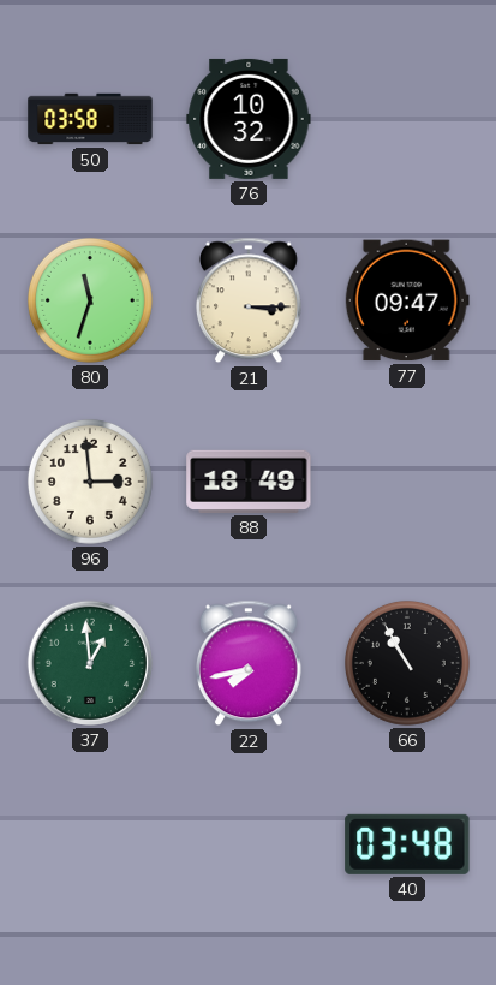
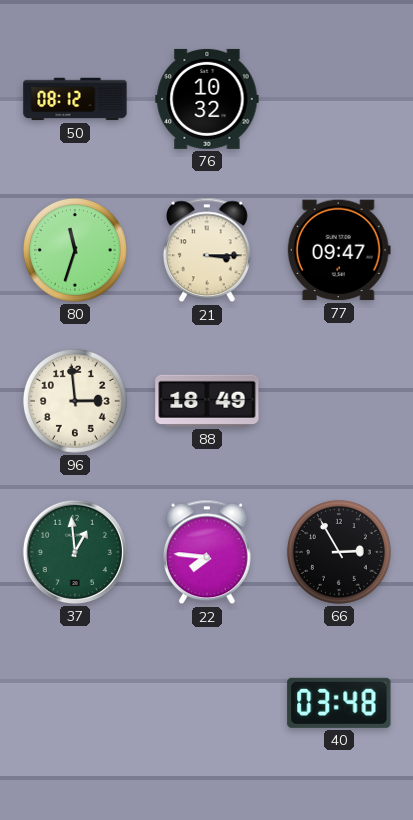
50: 03:58 -> 08:12
22: 7:43 -> 7:46
66: 10:55 -> 2:55
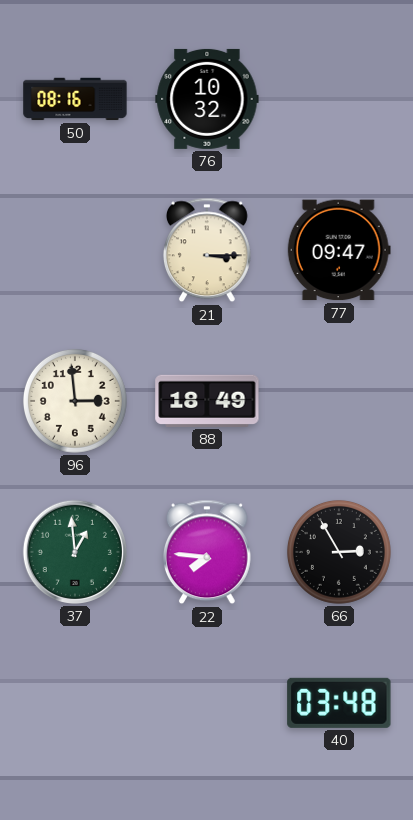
50: 08:12 -> 08:16
80: 11:33 -> none
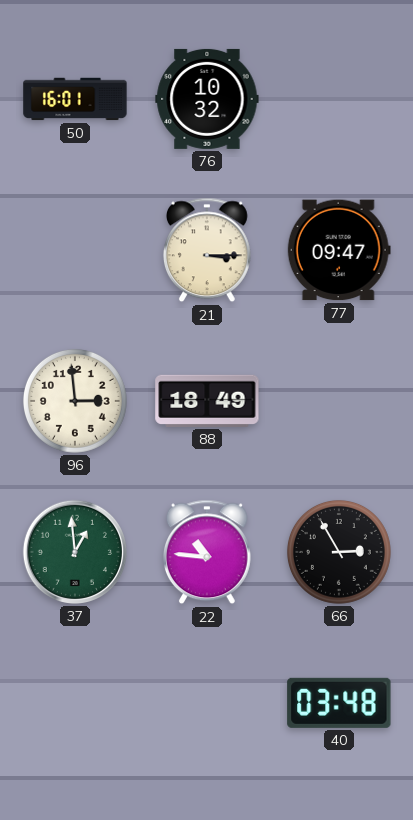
50: 08:16 -> 16:01
22: 7:46 -> 10:46
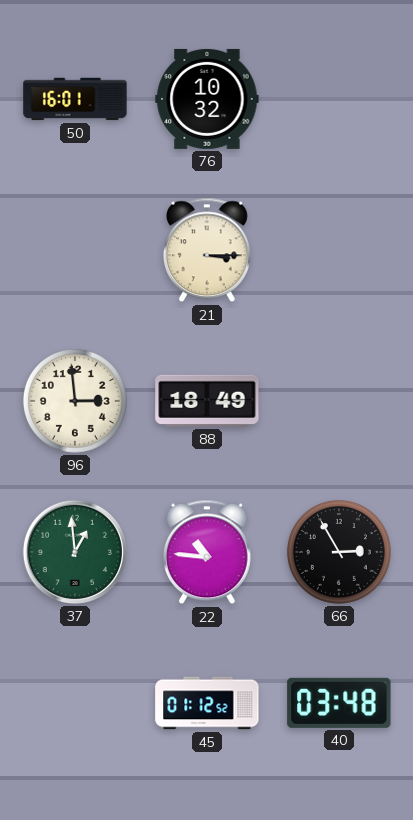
77: 09:47 -> none
45: none -> 01:12
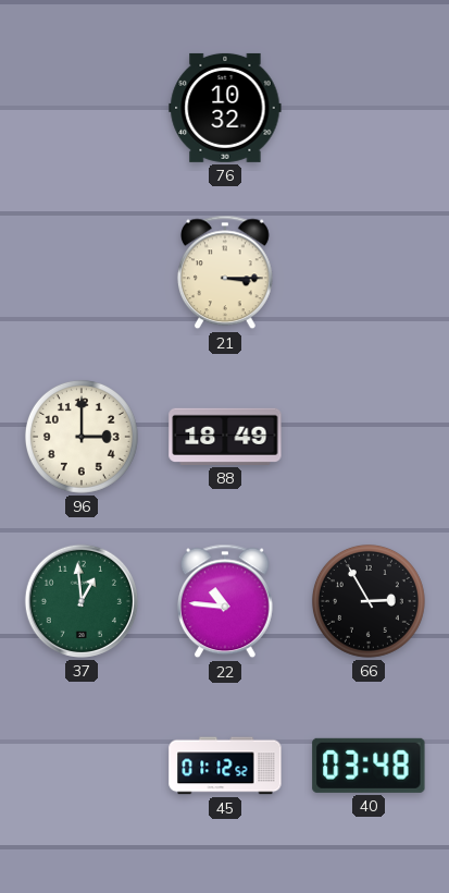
50: 16:01 -> none
96: 2:59 -> 3:00
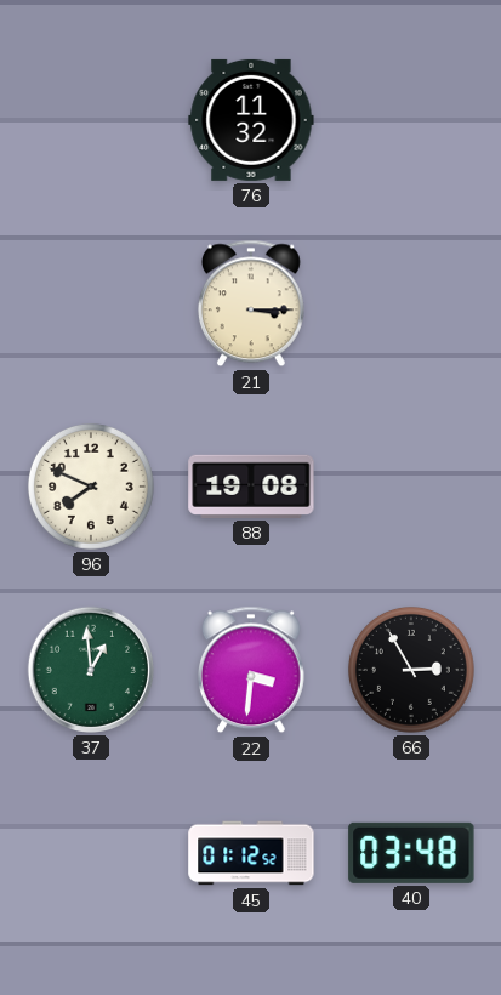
76: 10:32 -> 11:32
96: 3:00 -> 7:49
88: 18:49 -> 19:08
22: 10:46 -> 3:31
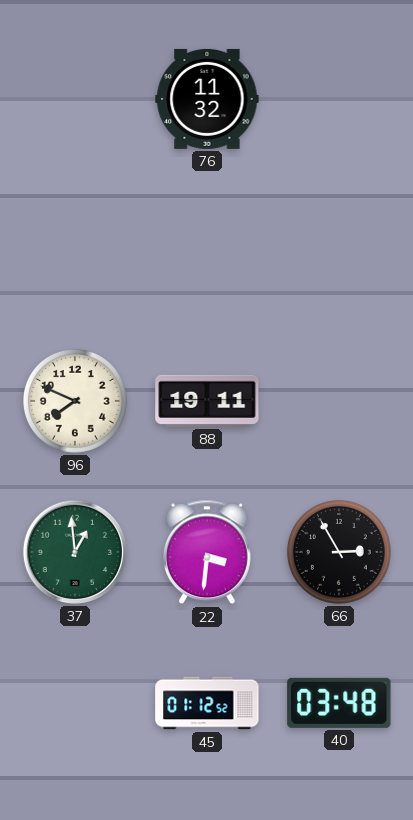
21: 3:15 -> none
88: 19:08 -> 19:11
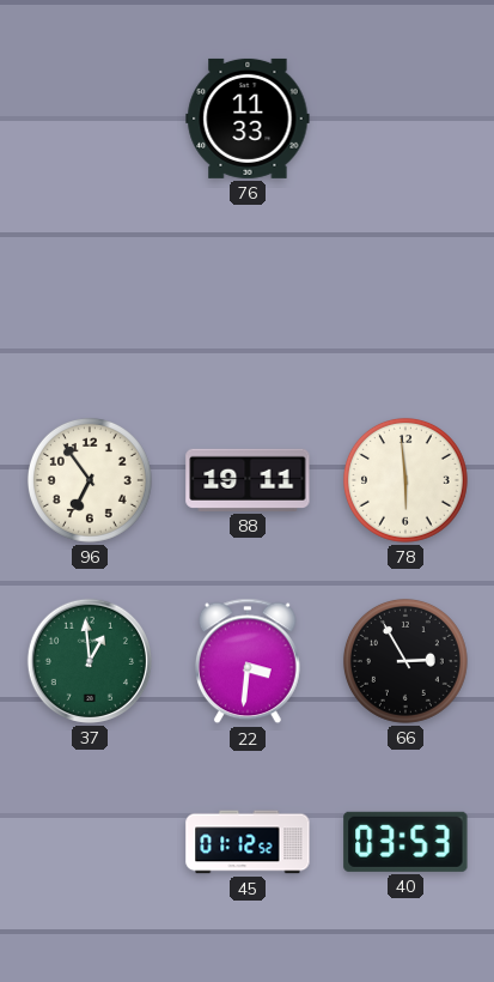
76: 11:32 -> 11:33
96: 7:49 -> 6:54
78: none -> 5:59
40: 03:48 -> 03:53
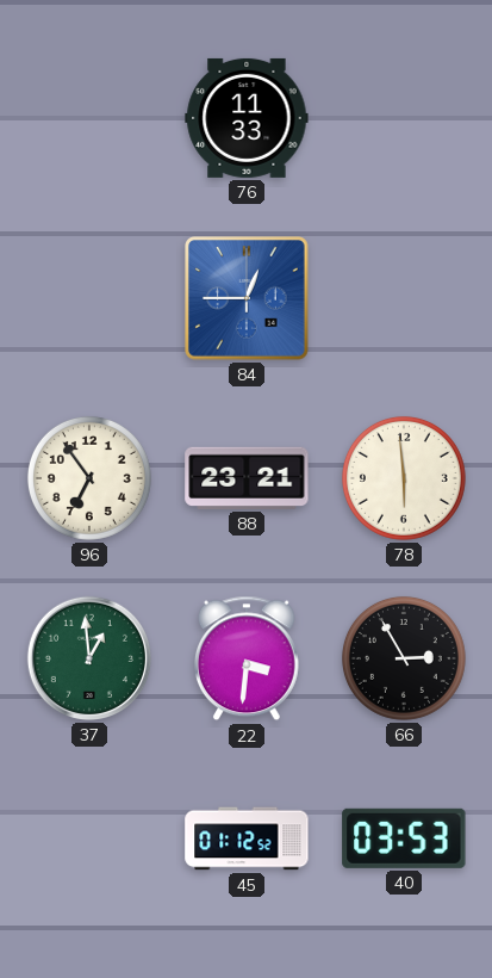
84: none -> 12:45
88: 19:11 -> 23:21
